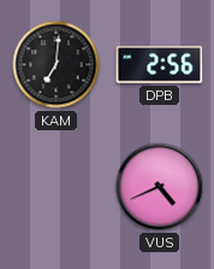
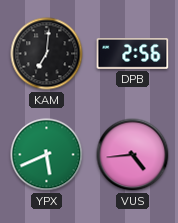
YPX: none -> 5:41
VUS: 4:41 -> 4:44
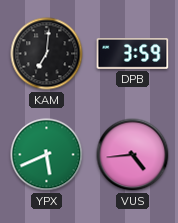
DPB: 2:56 -> 3:59
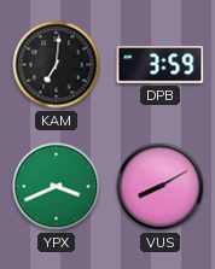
YPX: 5:41 -> 3:41
VUS: 4:44 -> 8:10
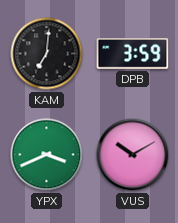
VUS: 8:10 -> 10:10
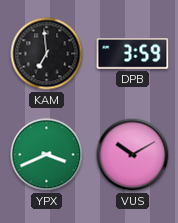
KAM: 7:01 -> 6:59
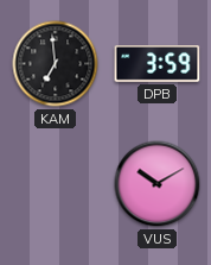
YPX: 3:41 -> none
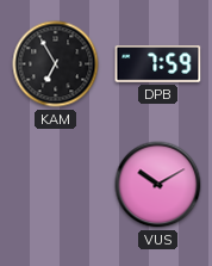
KAM: 6:59 -> 6:55
DPB: 3:59 -> 7:59
